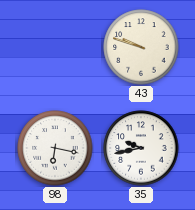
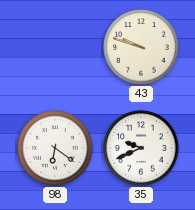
98: 6:17 -> 6:21
35: 9:43 -> 9:41
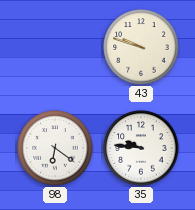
35: 9:41 -> 9:46
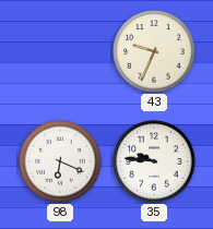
43: 9:48 -> 9:34
98: 6:21 -> 6:19
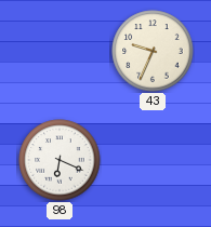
35: 9:46 -> none
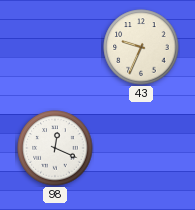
98: 6:19 -> 12:19
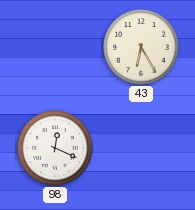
43: 9:34 -> 6:25
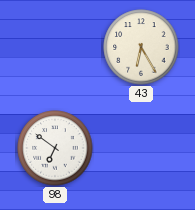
98: 12:19 -> 6:51
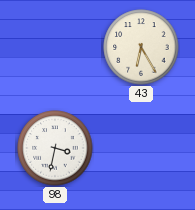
98: 6:51 -> 3:32
